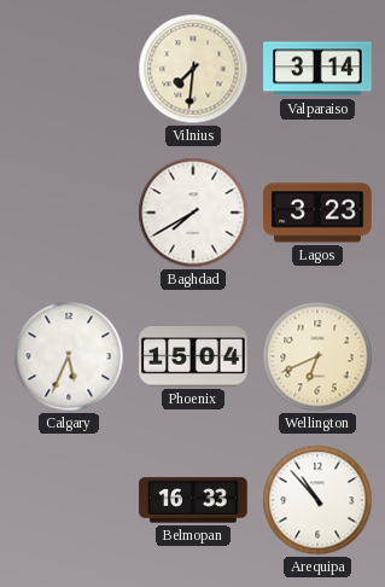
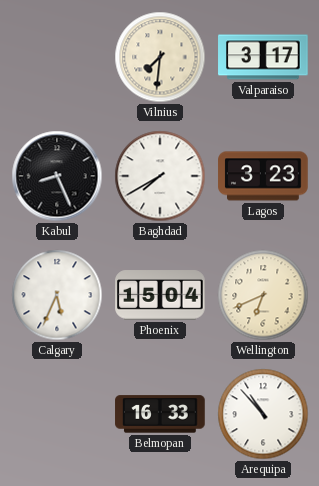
Valparaiso: 3:14 -> 3:17
Kabul: none -> 8:26
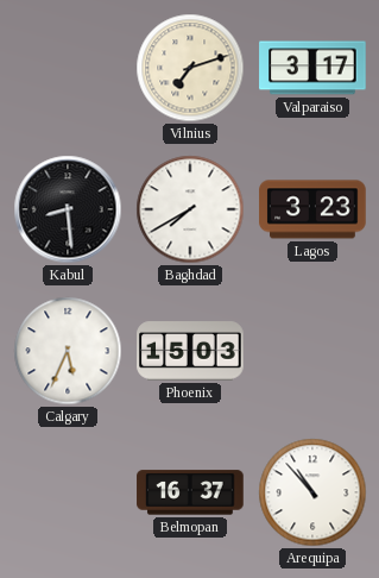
Vilnius: 7:31 -> 7:12
Kabul: 8:26 -> 8:29
Phoenix: 15:04 -> 15:03
Wellington: 6:41 -> none
Belmopan: 16:33 -> 16:37
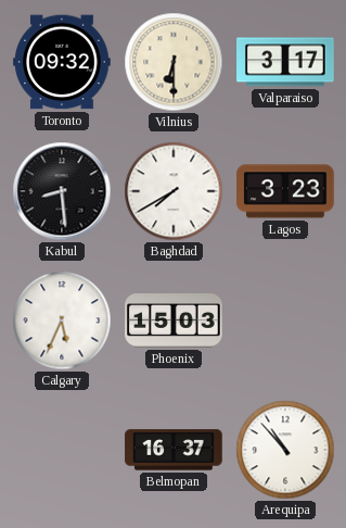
Toronto: none -> 09:32
Vilnius: 7:12 -> 6:30
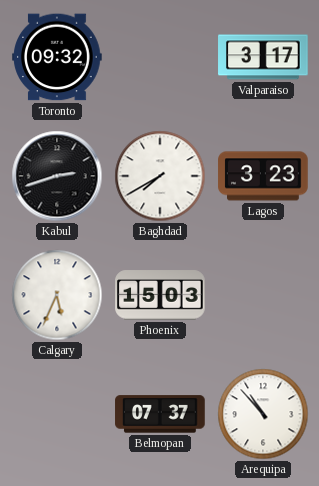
Vilnius: 6:30 -> none
Kabul: 8:29 -> 2:42
Belmopan: 16:37 -> 07:37
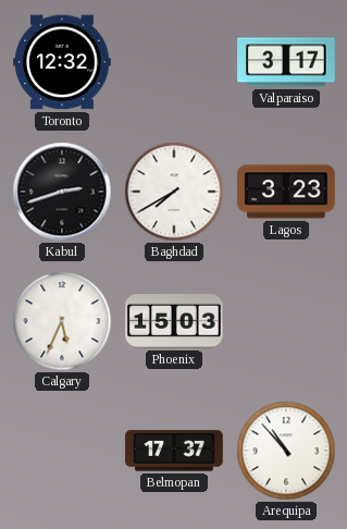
Toronto: 09:32 -> 12:32
Belmopan: 07:37 -> 17:37
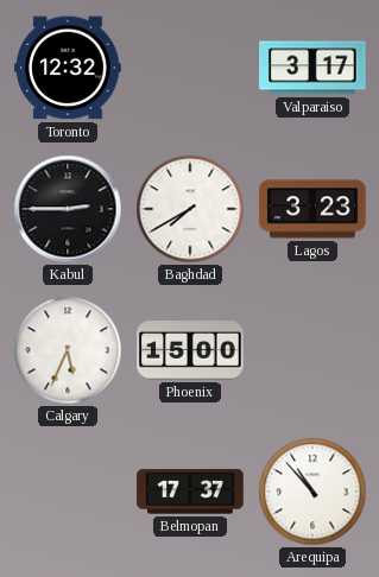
Kabul: 2:42 -> 2:45
Phoenix: 15:03 -> 15:00
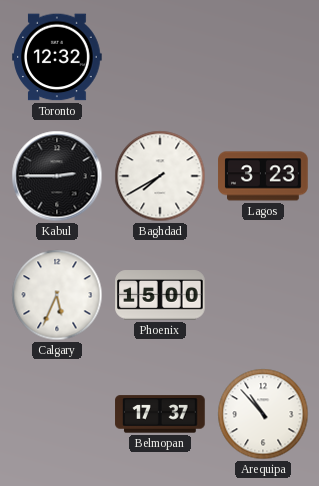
Valparaiso: 3:17 -> none
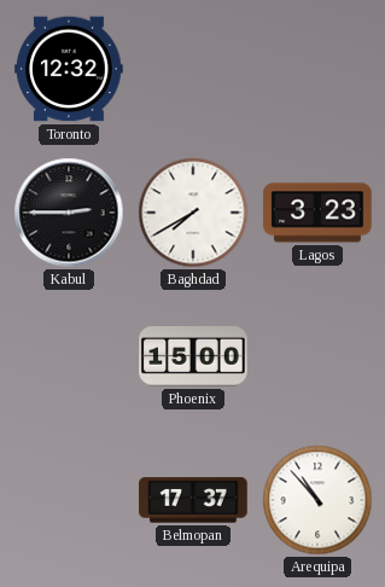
Calgary: 5:34 -> none
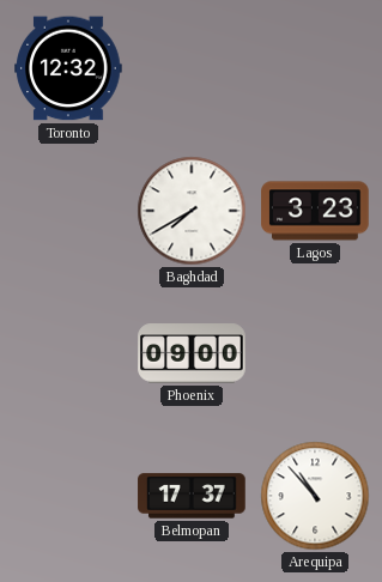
Kabul: 2:45 -> none
Phoenix: 15:00 -> 09:00
